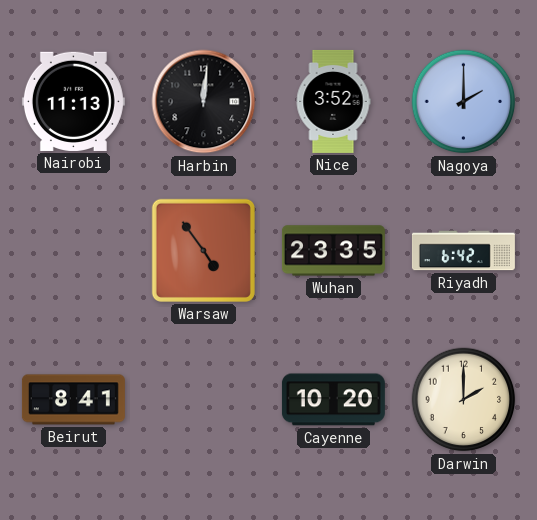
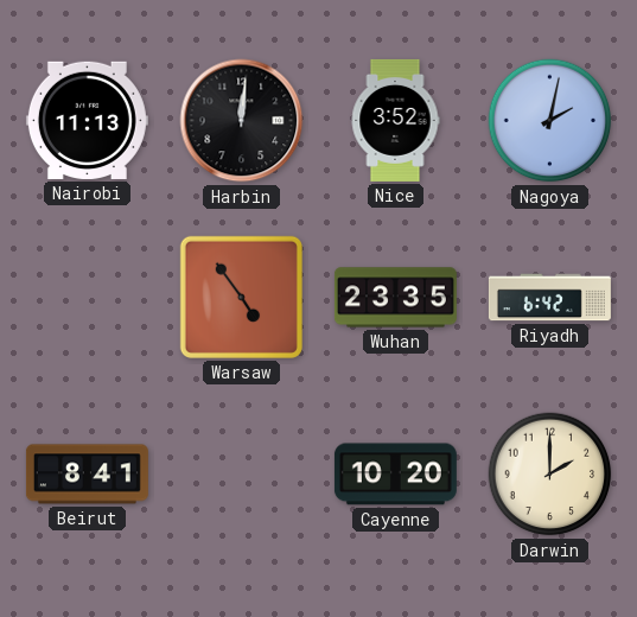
Nagoya: 2:00 -> 2:02
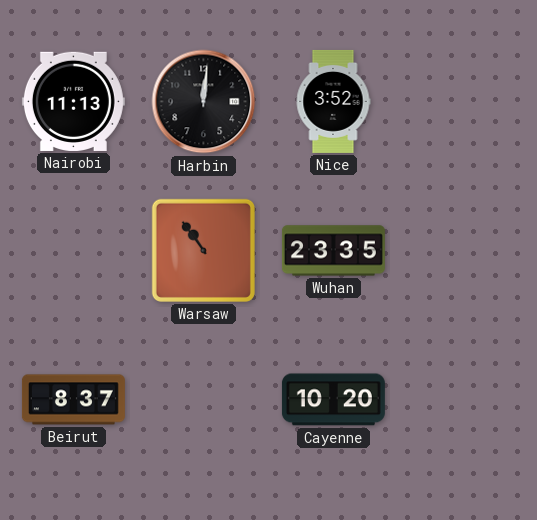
Nagoya: 2:02 -> none
Warsaw: 4:54 -> 10:54
Riyadh: 6:42 -> none
Beirut: 8:41 -> 8:37
Darwin: 2:00 -> none
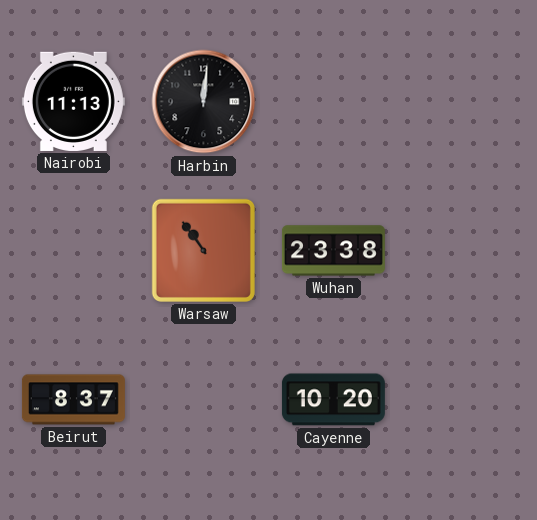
Nice: 3:52 -> none
Wuhan: 23:35 -> 23:38
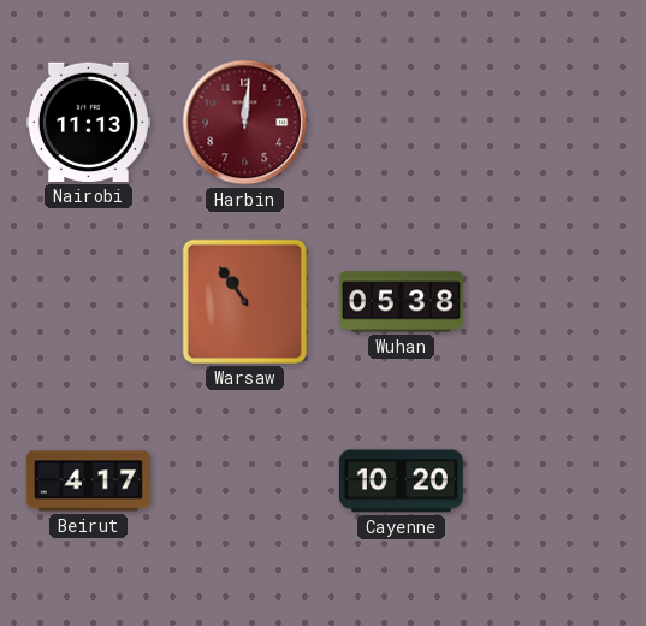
Harbin dial: black -> burgundy
Wuhan: 23:38 -> 05:38
Beirut: 8:37 -> 4:17
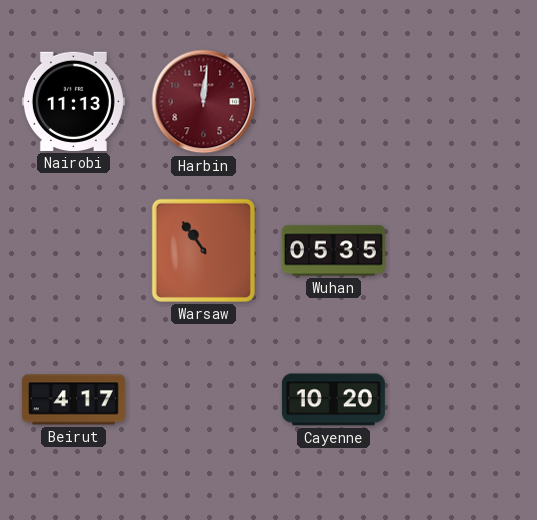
Wuhan: 05:38 -> 05:35
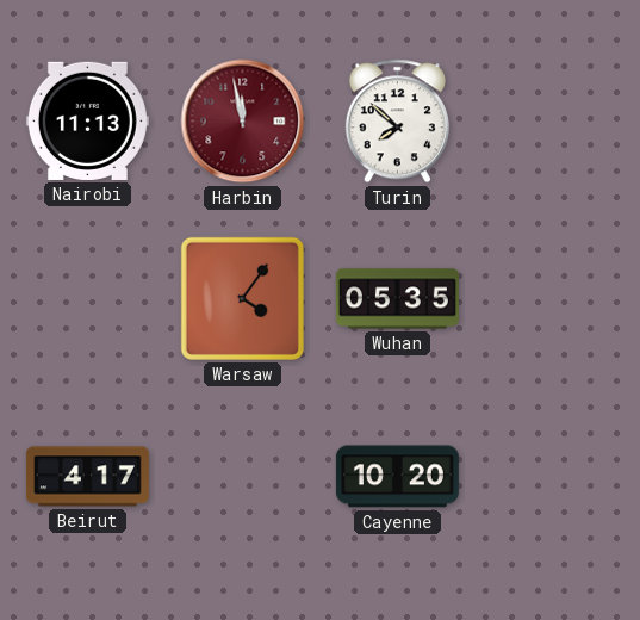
Harbin: 12:01 -> 11:58
Turin: none -> 7:52
Warsaw: 10:54 -> 4:06
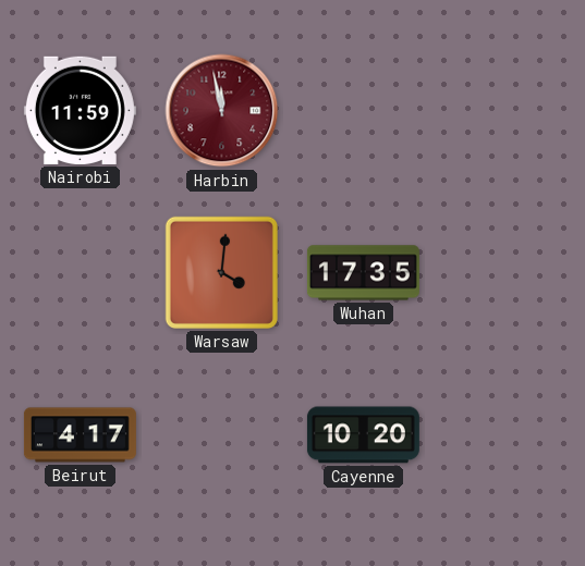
Nairobi: 11:13 -> 11:59
Turin: 7:52 -> none
Warsaw: 4:06 -> 4:01
Wuhan: 05:35 -> 17:35
